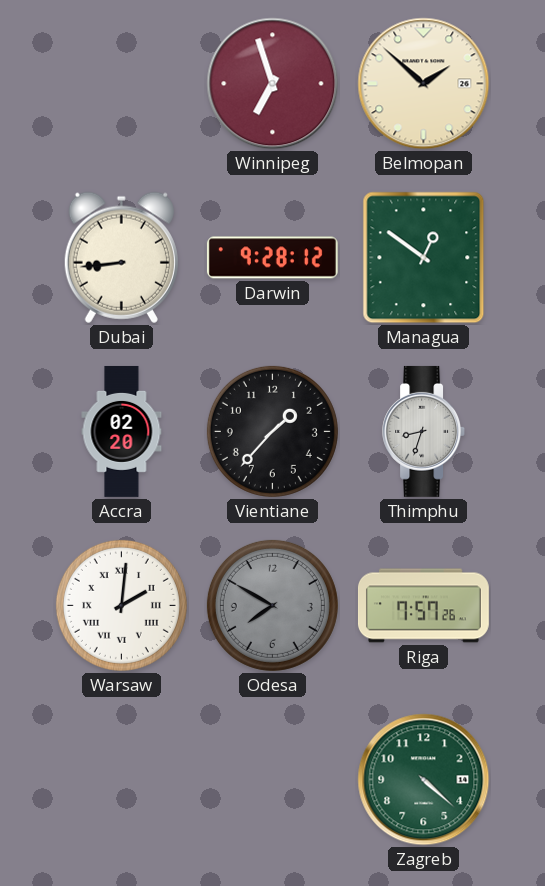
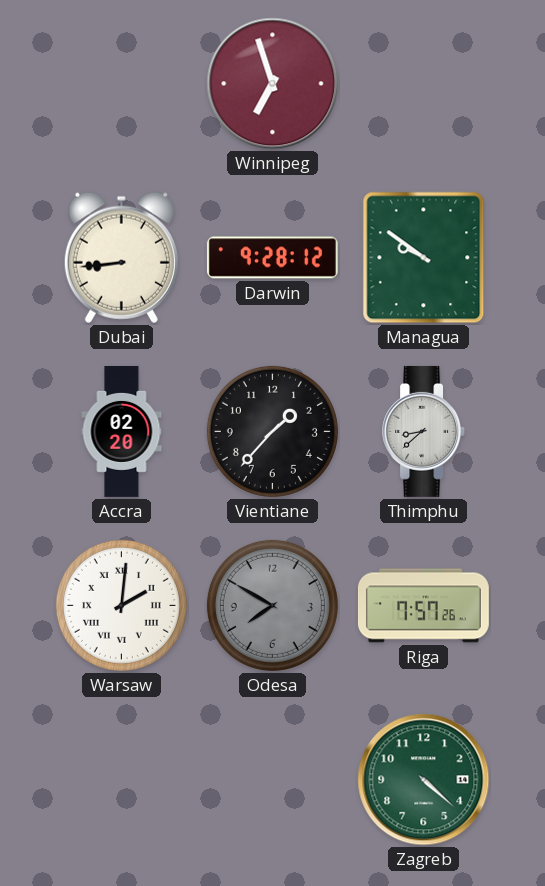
Belmopan: 1:52 -> none
Managua: 12:51 -> 9:51
Thimphu: 8:33 -> 8:38
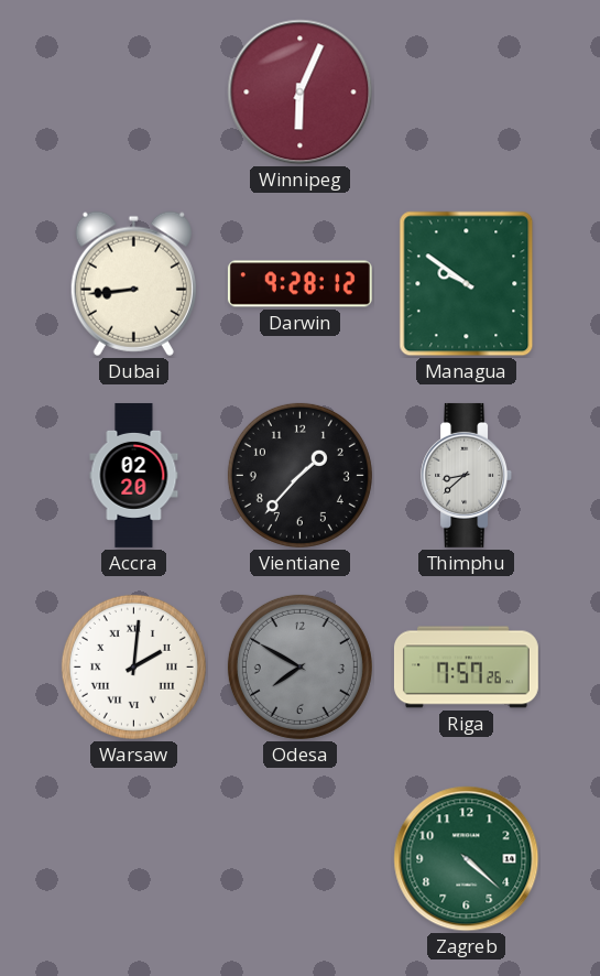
Winnipeg: 6:57 -> 6:04
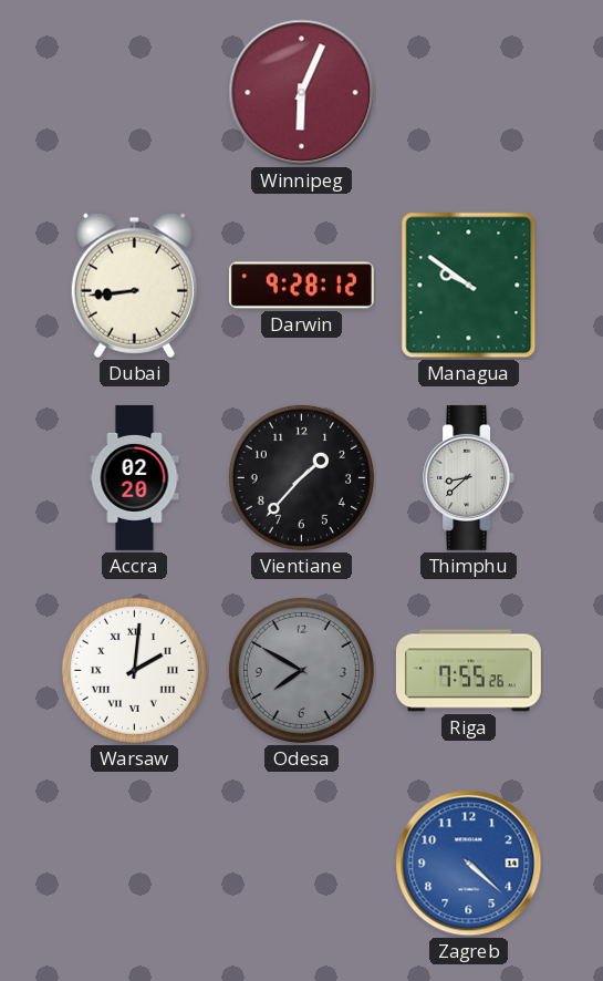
Riga: 7:57 -> 7:55
Zagreb dial: green -> blue
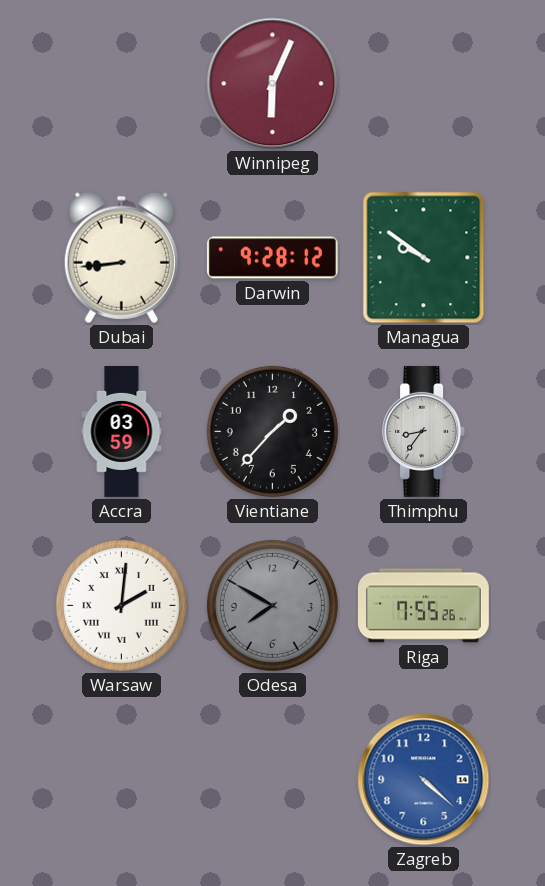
Accra: 02:20 -> 03:59
Thimphu: 8:38 -> 8:36
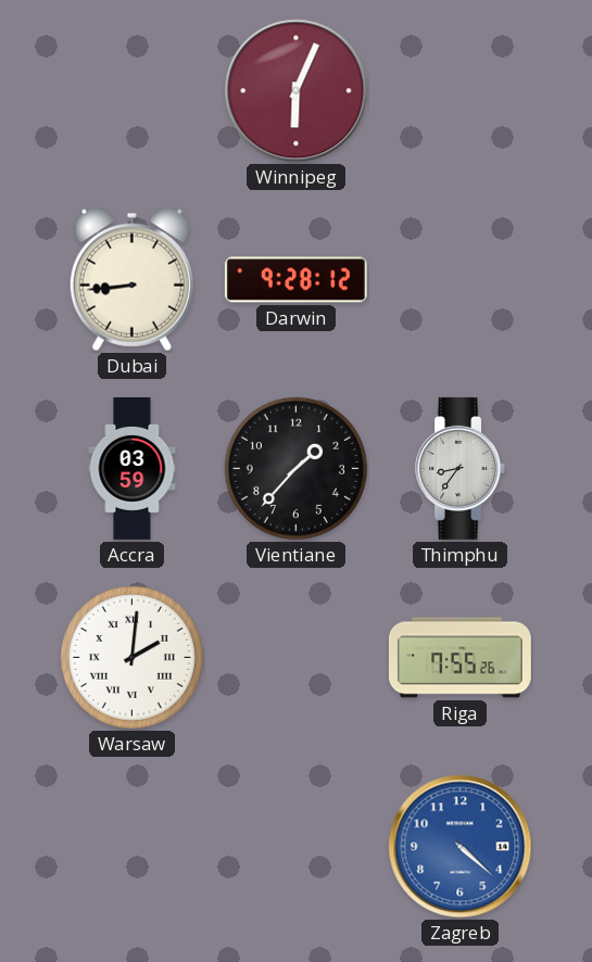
Managua: 9:51 -> none
Odesa: 7:50 -> none
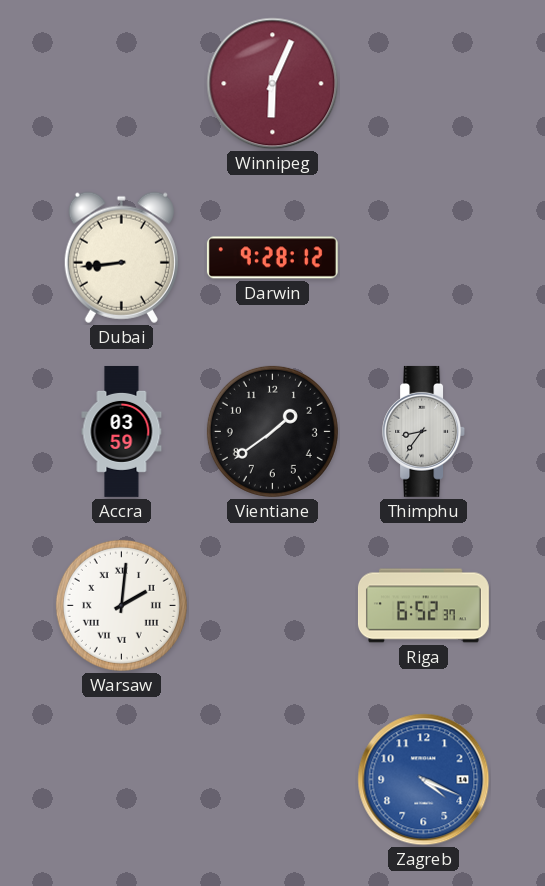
Vientiane: 1:37 -> 1:39
Riga: 7:55 -> 6:52
Zagreb: 4:22 -> 4:19
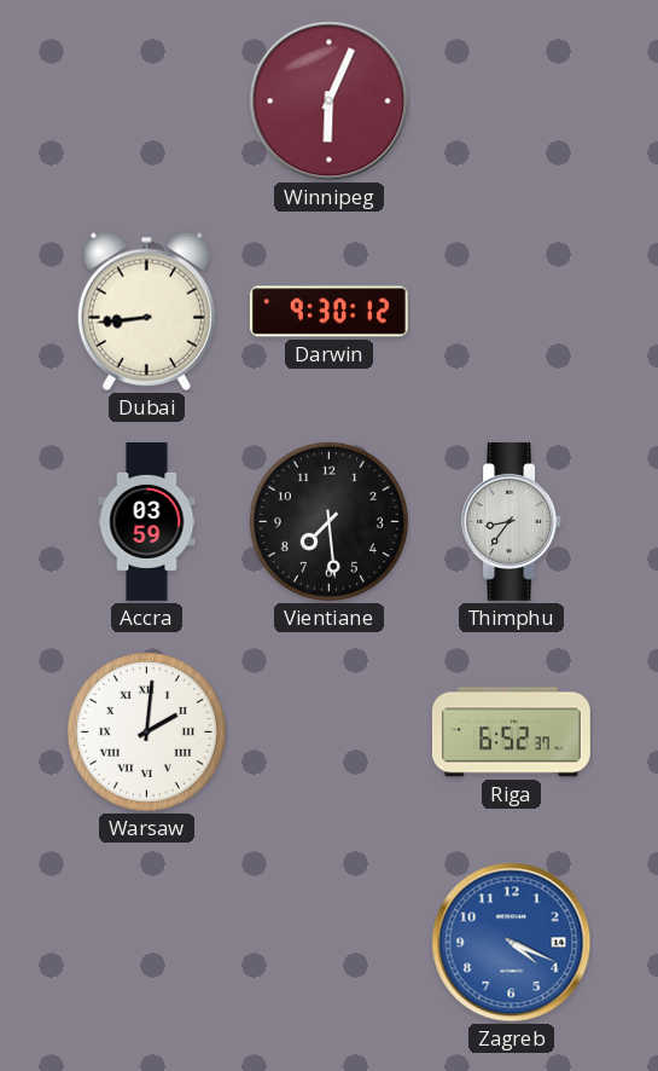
Darwin: 9:28 -> 9:30
Vientiane: 1:39 -> 7:29
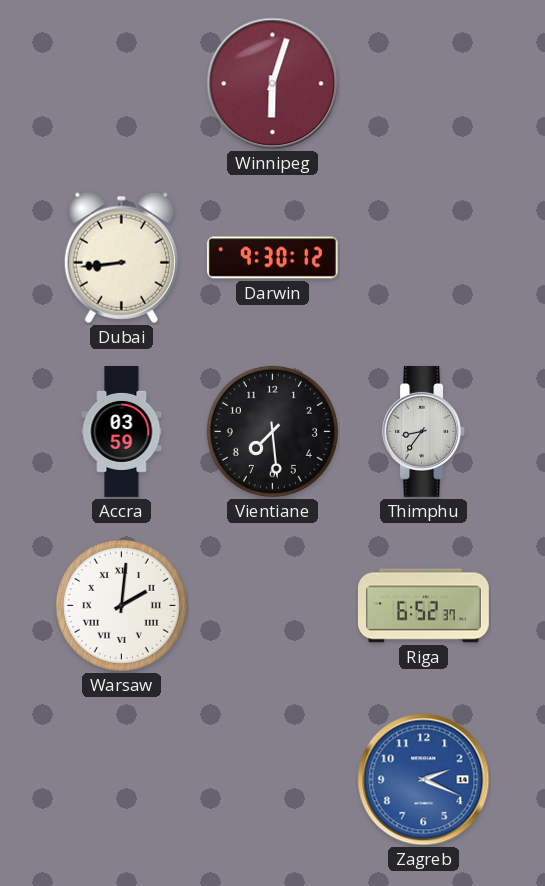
Winnipeg: 6:04 -> 6:03
Zagreb: 4:19 -> 2:19
